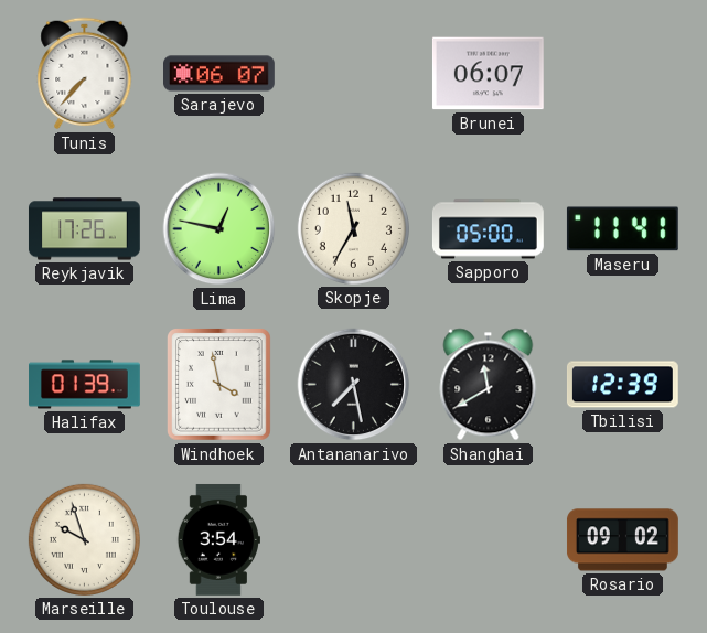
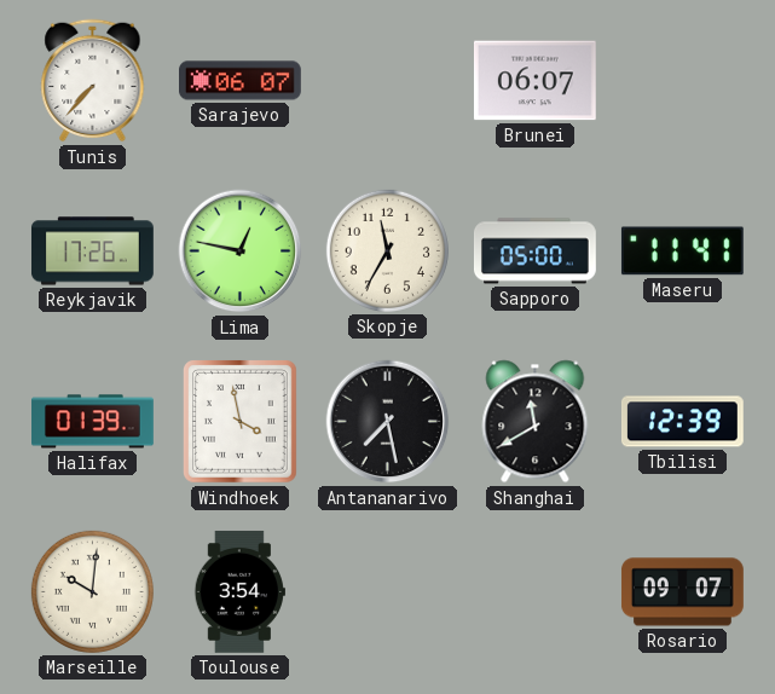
Marseille: 9:57 -> 10:01
Rosario: 09:02 -> 09:07
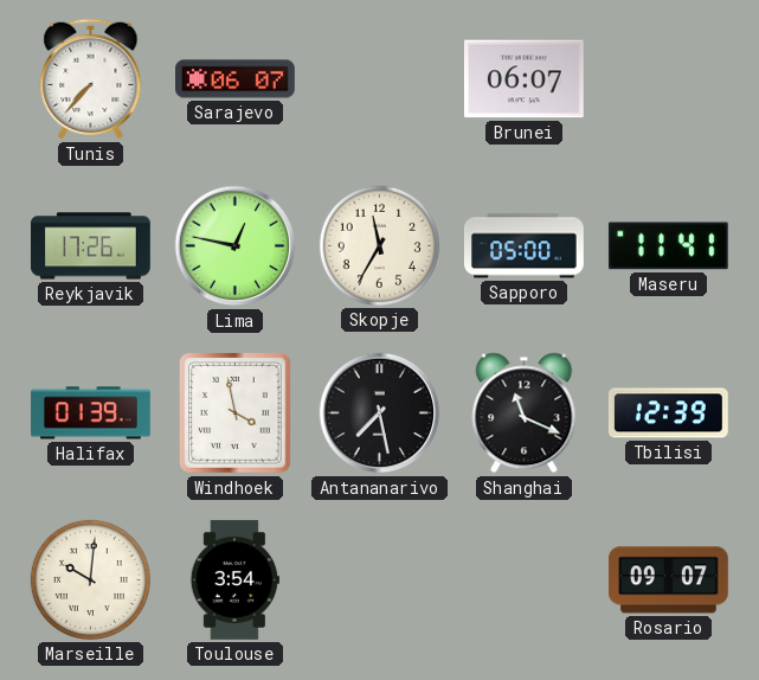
Shanghai: 11:40 -> 11:19
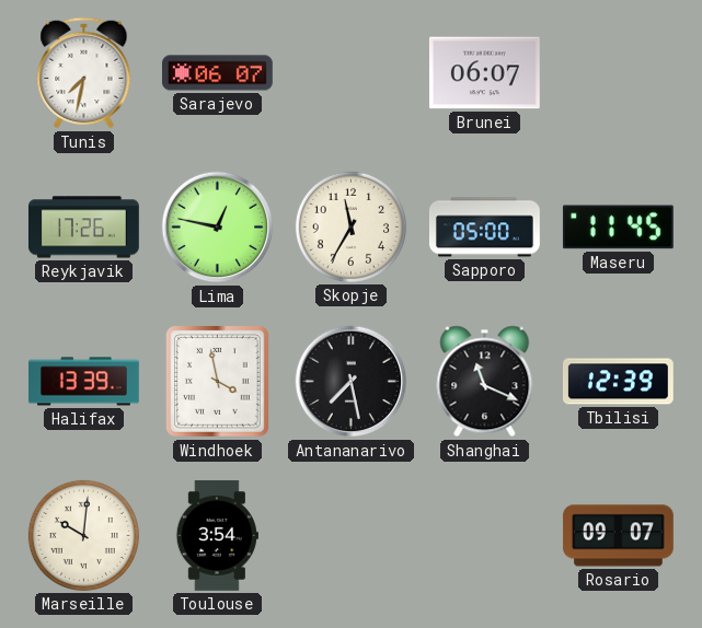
Tunis: 7:37 -> 7:32
Maseru: 11:41 -> 11:45
Halifax: 01:39 -> 13:39
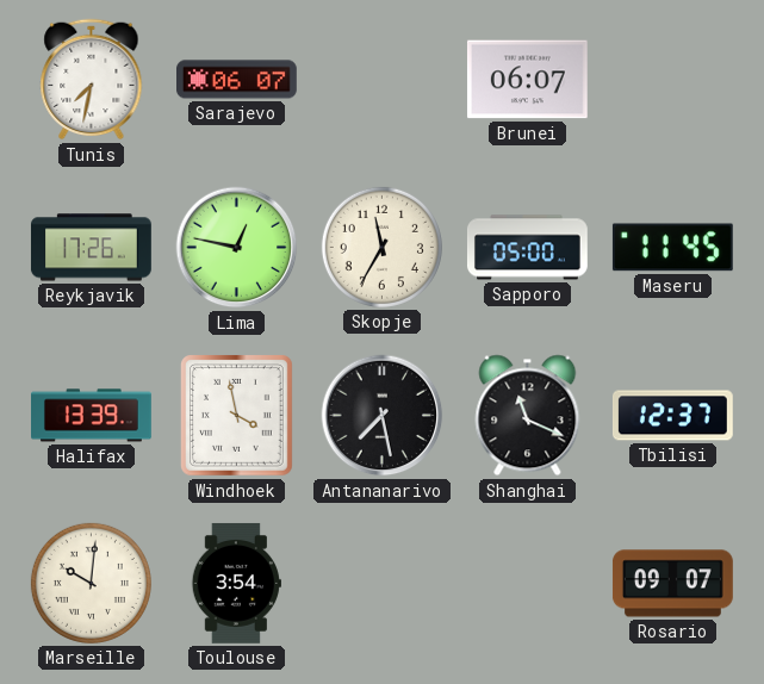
Tbilisi: 12:39 -> 12:37
